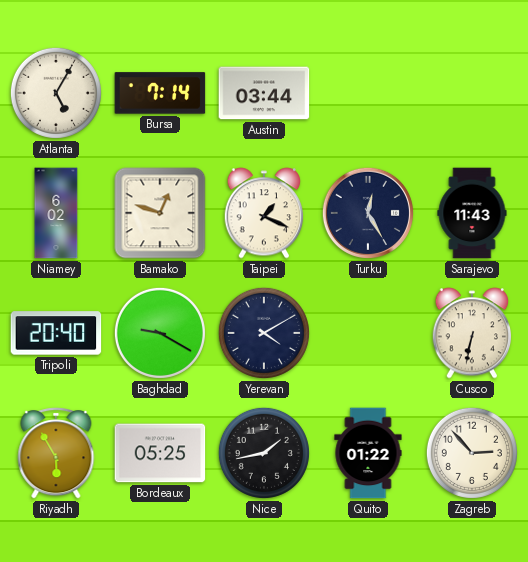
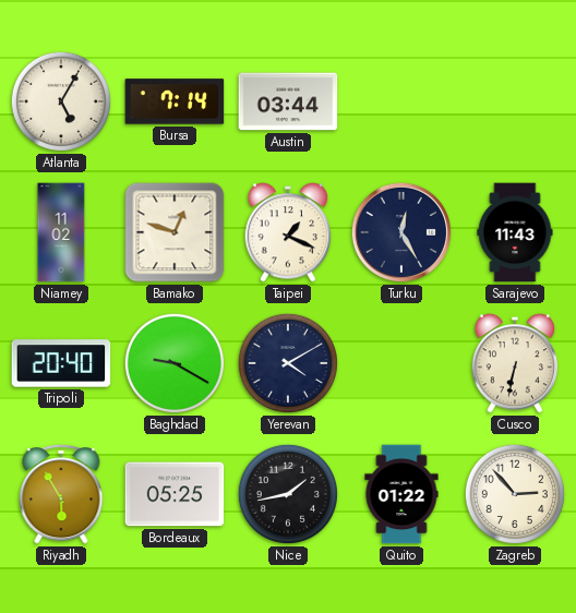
Niamey: 6:02 -> 11:02
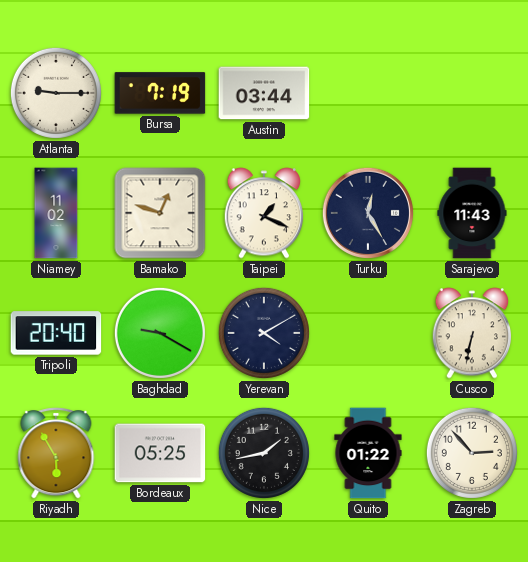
Atlanta: 5:05 -> 9:15
Bursa: 7:14 -> 7:19
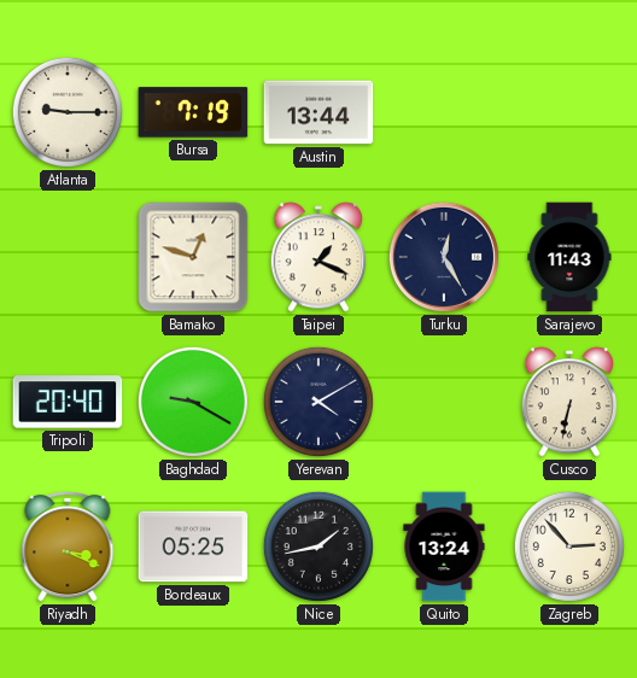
Austin: 03:44 -> 13:44
Niamey: 11:02 -> none
Riyadh: 5:55 -> 3:19
Quito: 01:22 -> 13:24
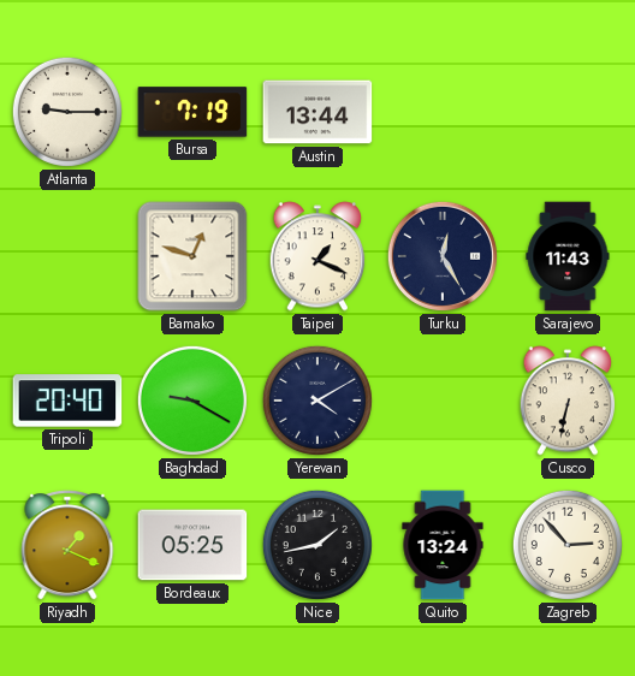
Riyadh: 3:19 -> 1:19
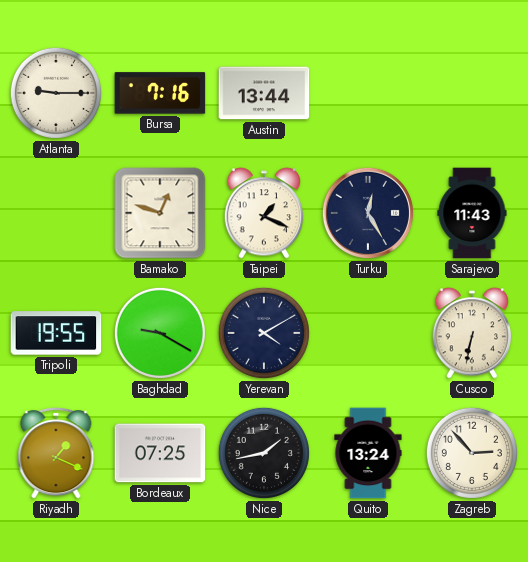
Bursa: 7:19 -> 7:16
Tripoli: 20:40 -> 19:55
Bordeaux: 05:25 -> 07:25
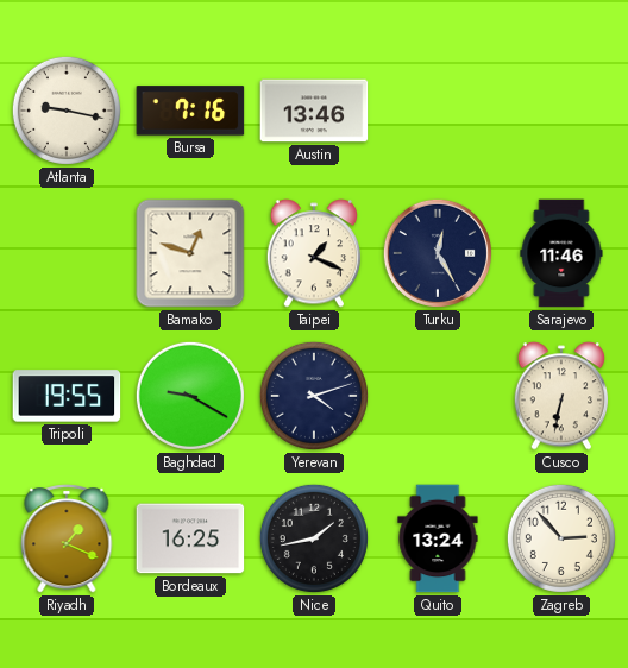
Atlanta: 9:15 -> 9:17
Austin: 13:44 -> 13:46
Sarajevo: 11:43 -> 11:46
Yerevan: 4:10 -> 4:12
Bordeaux: 07:25 -> 16:25
